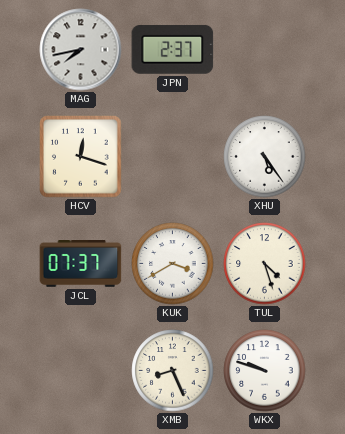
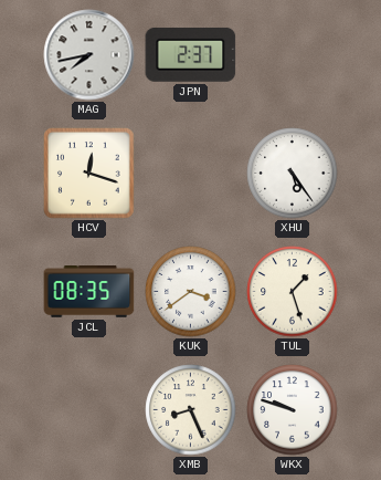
JCL: 07:37 -> 08:35
KUK: 3:40 -> 3:39
TUL: 4:27 -> 1:27
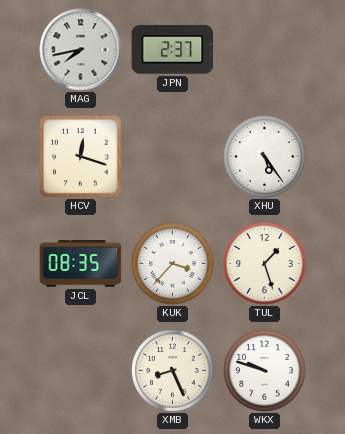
KUK: 3:39 -> 3:37
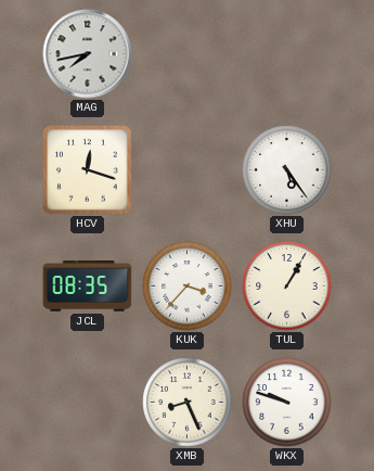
JPN: 2:37 -> none
TUL: 1:27 -> 1:05
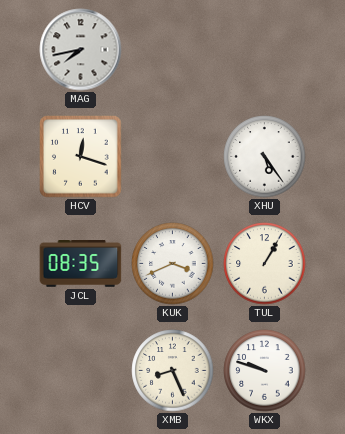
KUK: 3:37 -> 3:41
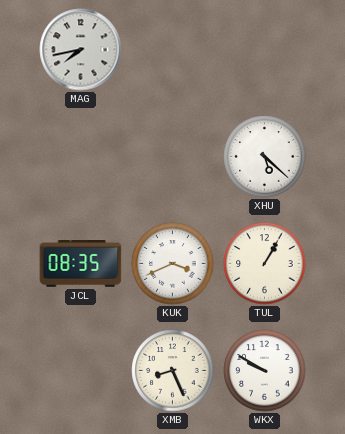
HCV: 12:18 -> none
XHU: 5:24 -> 5:22
WKX: 9:48 -> 9:50
